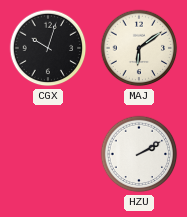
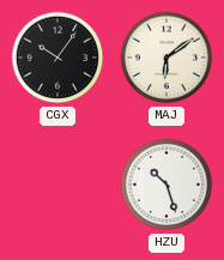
CGX: 10:03 -> 10:06
HZU: 2:10 -> 10:27
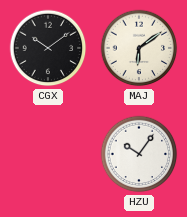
CGX: 10:06 -> 10:09
HZU: 10:27 -> 10:06
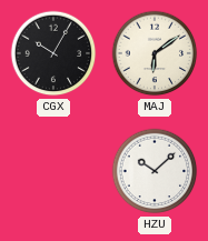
CGX: 10:09 -> 10:05
HZU: 10:06 -> 10:08
